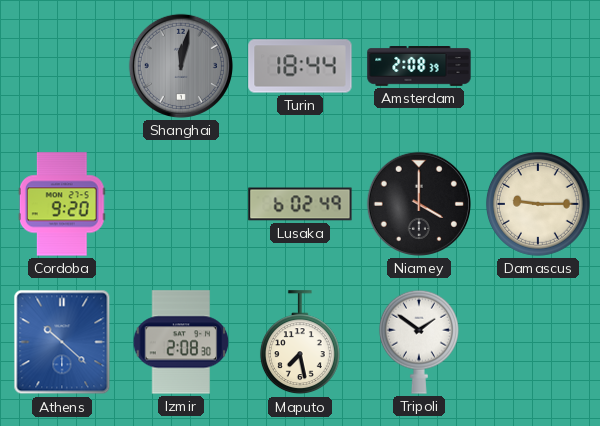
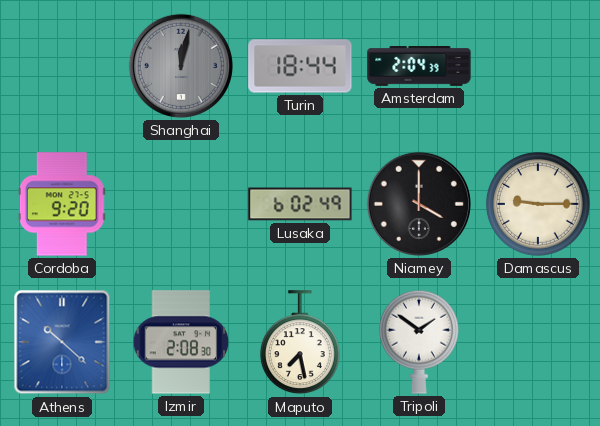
Amsterdam: 2:08 -> 2:04
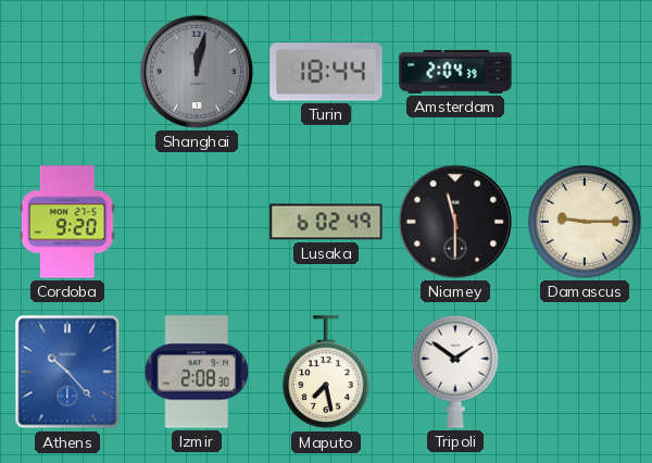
Niamey: 4:00 -> 11:30
Athens: 10:22 -> 10:23
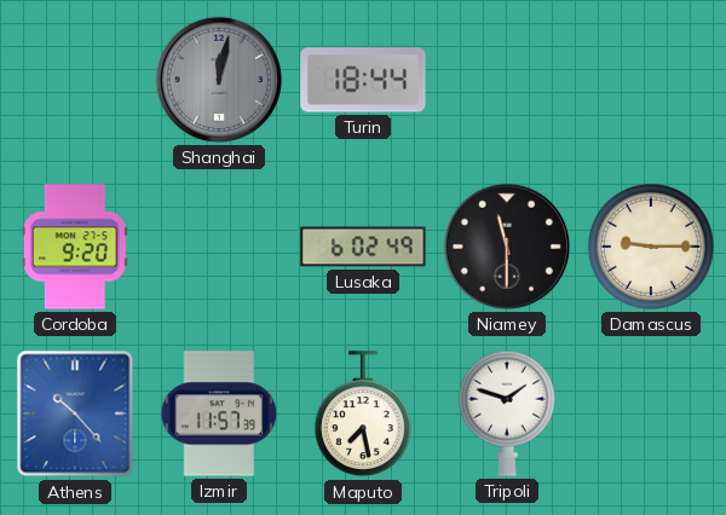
Amsterdam: 2:04 -> none
Izmir: 2:08 -> 11:57
Tripoli: 1:51 -> 1:48
